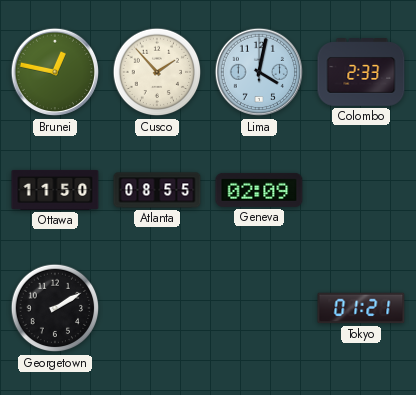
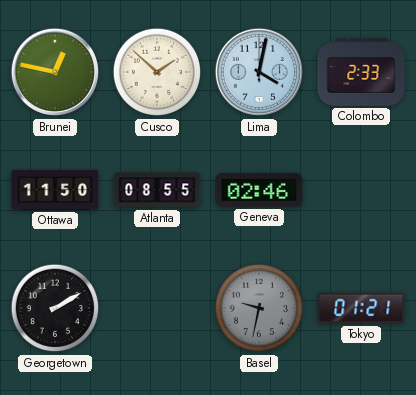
Cusco: 1:53 -> 1:52
Geneva: 02:09 -> 02:46
Basel: none -> 9:32
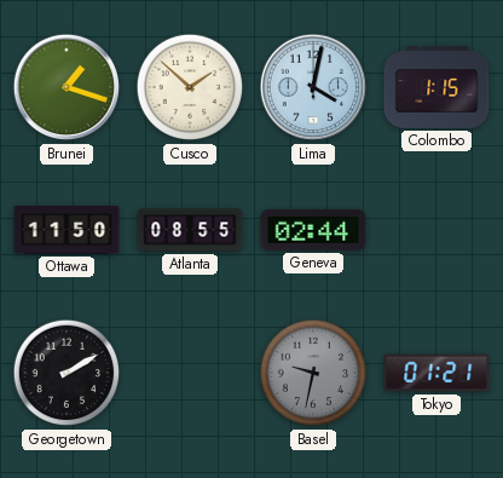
Brunei: 12:47 -> 1:18
Colombo: 2:33 -> 1:15
Geneva: 02:46 -> 02:44
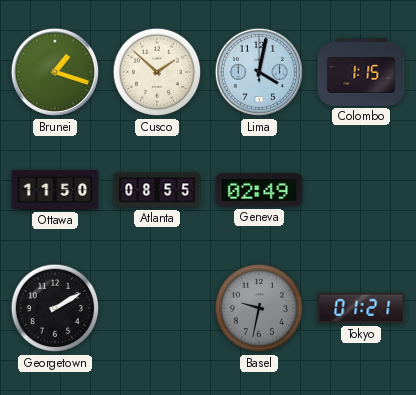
Geneva: 02:44 -> 02:49
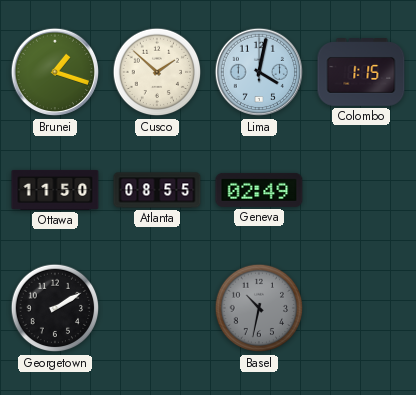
Basel: 9:32 -> 10:32
Tokyo: 01:21 -> none
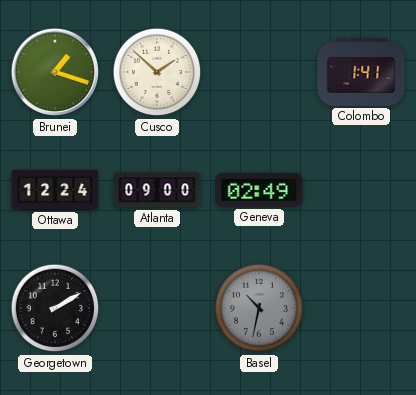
Lima: 4:02 -> none
Colombo: 1:15 -> 1:41
Ottawa: 11:50 -> 12:24
Atlanta: 08:55 -> 09:00
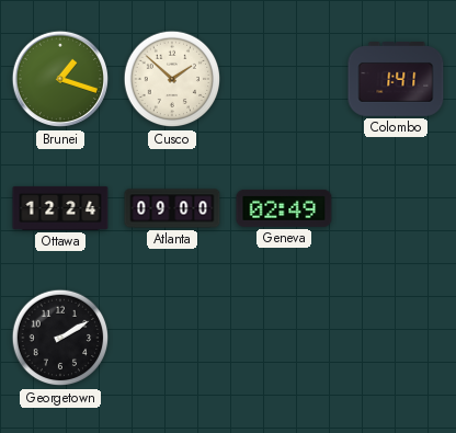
Basel: 10:32 -> none
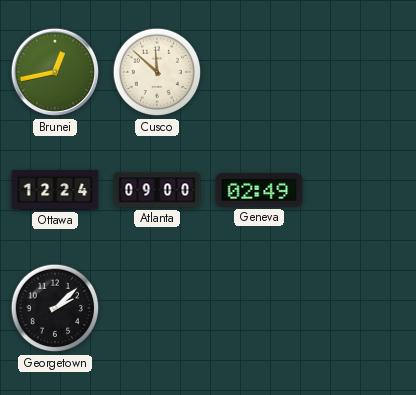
Brunei: 1:18 -> 12:43
Cusco: 1:52 -> 11:52
Colombo: 1:41 -> none
Georgetown: 2:10 -> 2:08
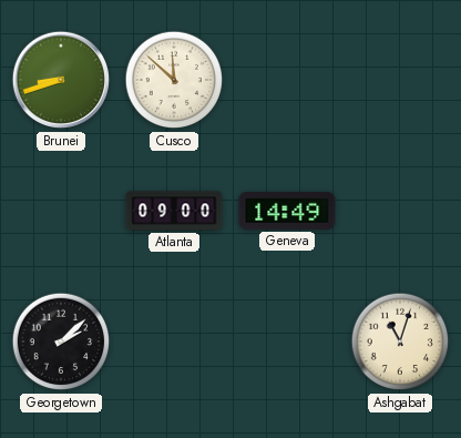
Brunei: 12:43 -> 8:42
Ottawa: 12:24 -> none
Geneva: 02:49 -> 14:49
Ashgabat: none -> 11:03
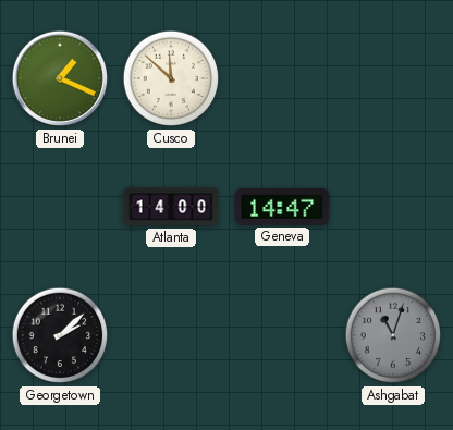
Brunei: 8:42 -> 1:19
Atlanta: 09:00 -> 14:00
Geneva: 14:49 -> 14:47
Ashgabat dial: cream -> grey
